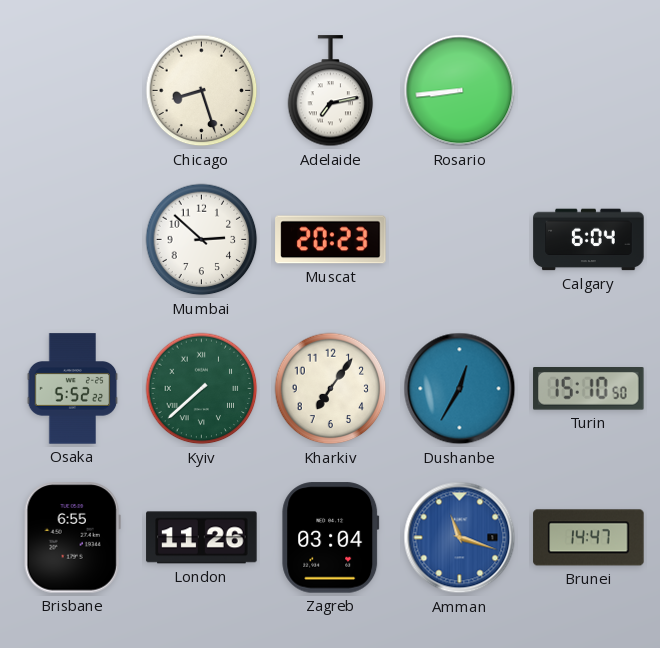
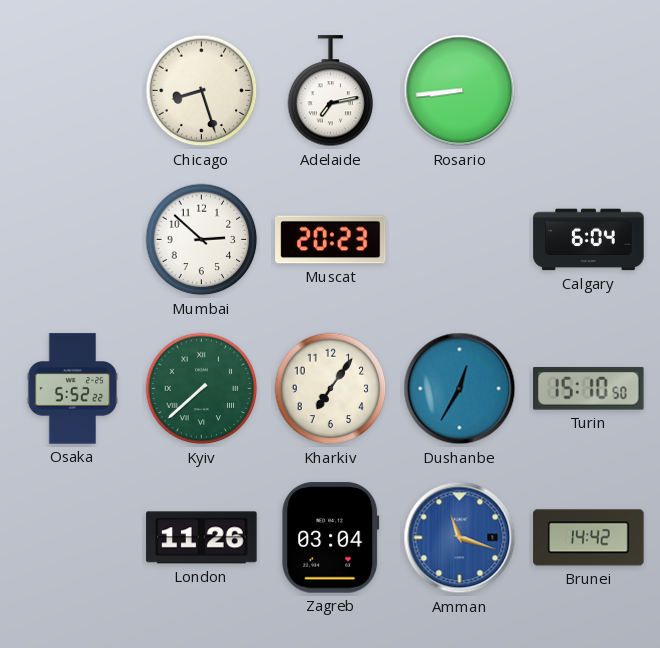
Brisbane: 6:55 -> none
Brunei: 14:47 -> 14:42
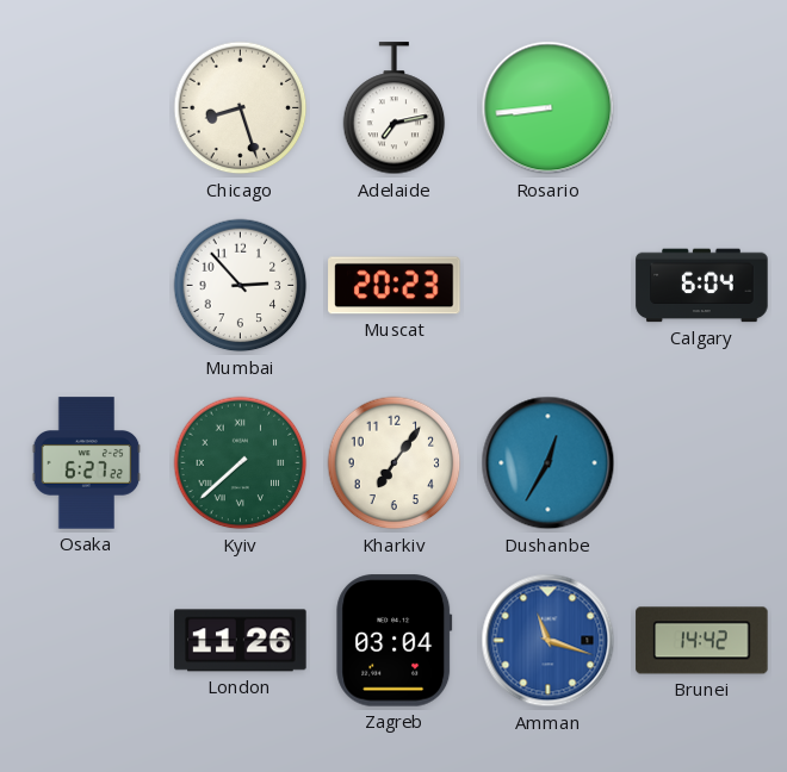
Mumbai: 2:52 -> 2:53
Osaka: 5:52 -> 6:27
Turin: 15:10 -> none
